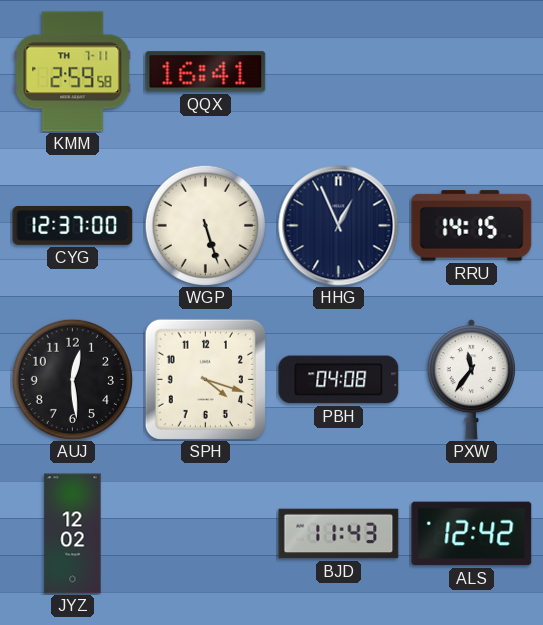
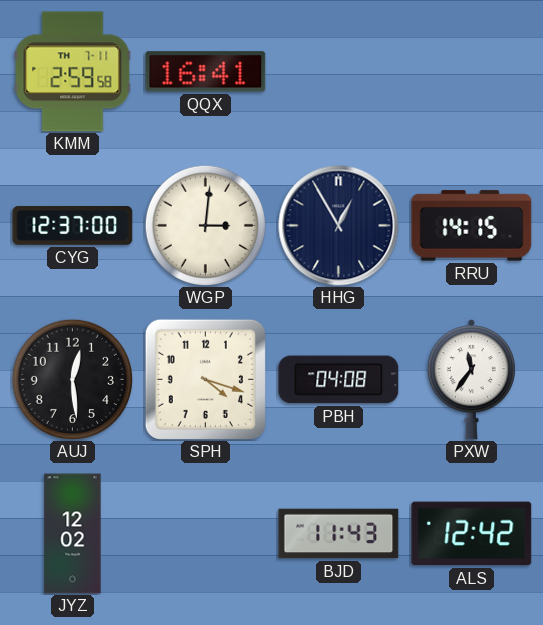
WGP: 5:27 -> 3:01
HHG: 12:56 -> 12:55
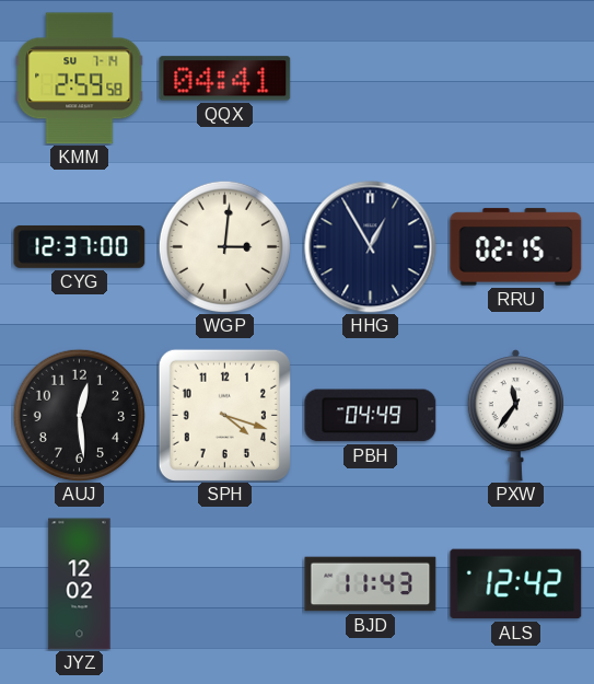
KMM date: TH 7-11 -> SU 7-14
QQX: 16:41 -> 04:41
RRU: 14:15 -> 02:15
PBH: 04:08 -> 04:49
